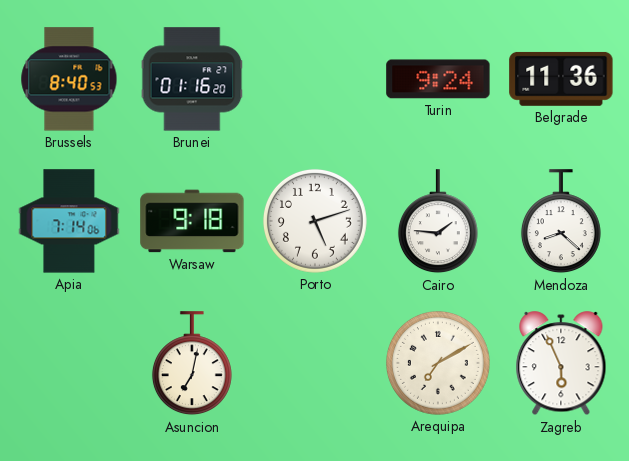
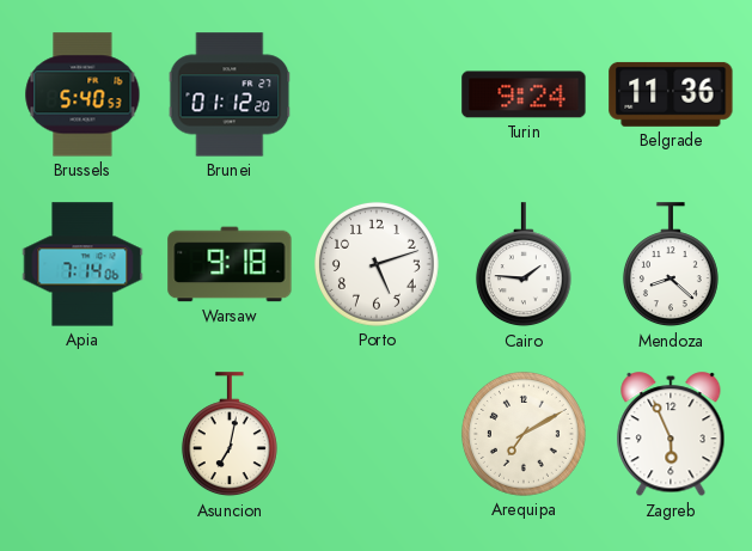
Brussels: 8:40 -> 5:40
Brunei: 01:16 -> 01:12
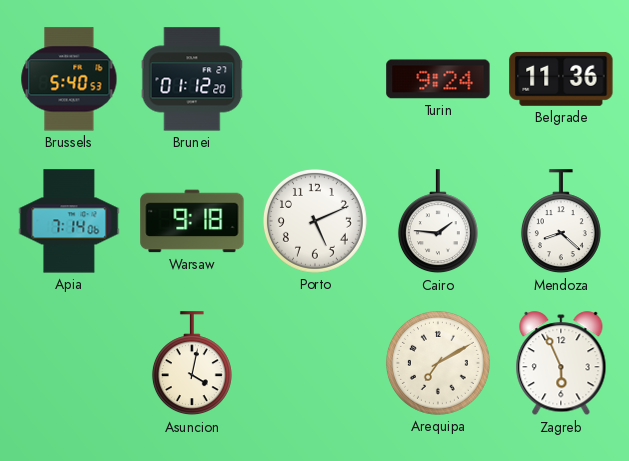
Porto: 5:12 -> 5:11
Asuncion: 7:02 -> 4:02
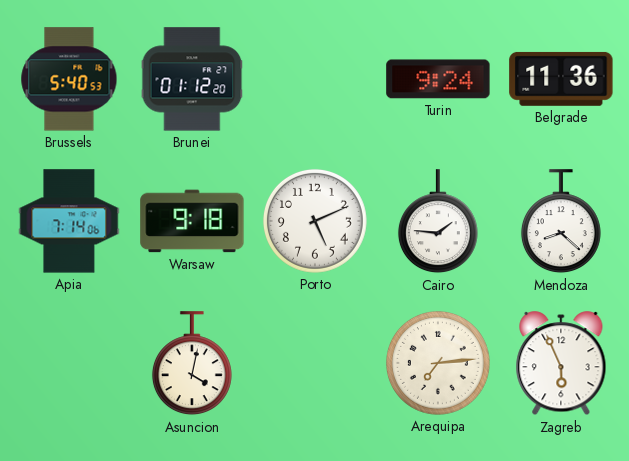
Arequipa: 7:10 -> 7:14
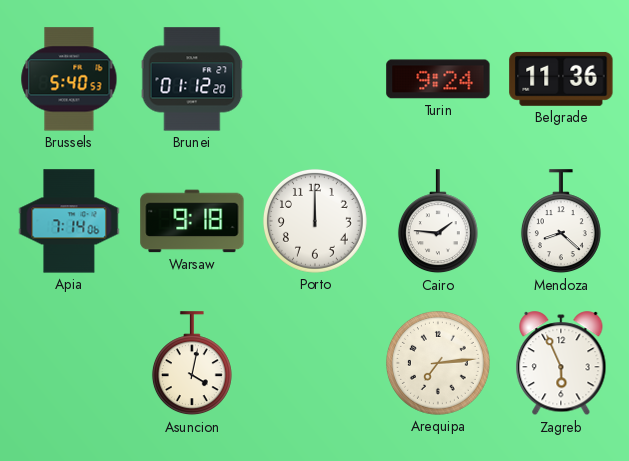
Porto: 5:11 -> 12:00
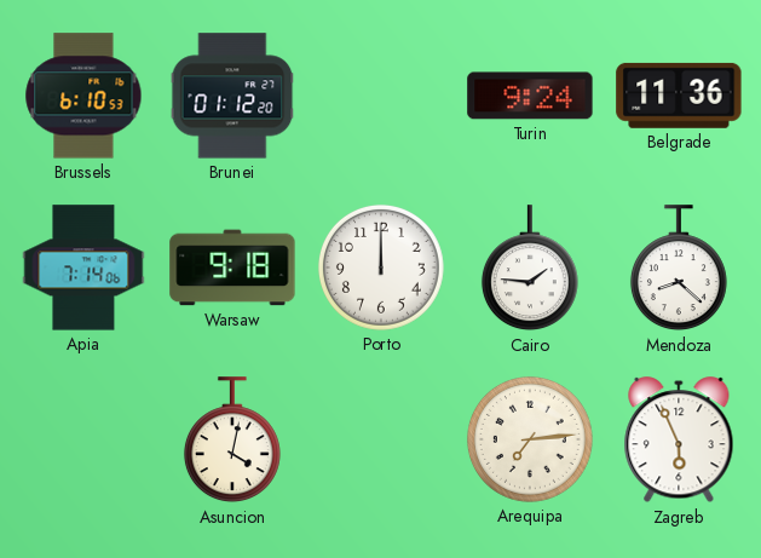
Brussels: 5:40 -> 6:10
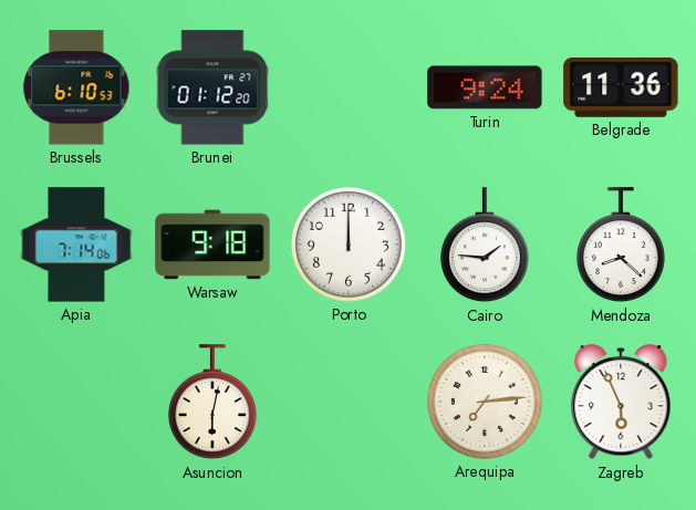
Asuncion: 4:02 -> 6:02
